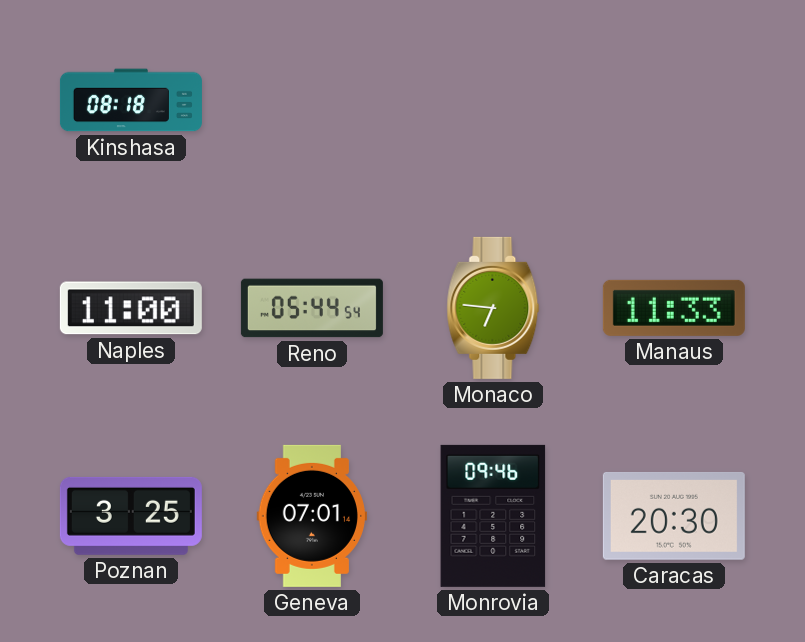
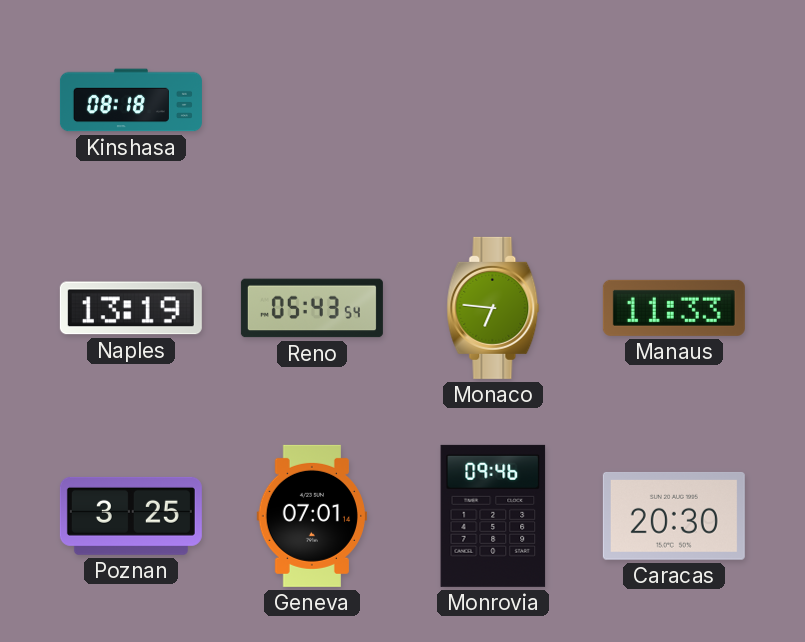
Naples: 11:00 -> 13:19
Reno: 05:44 -> 05:43
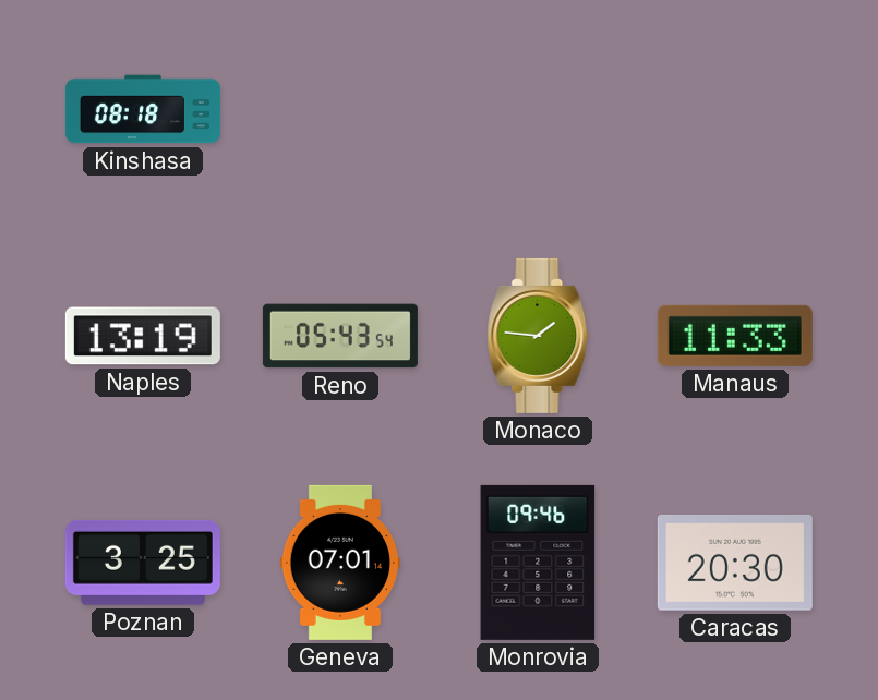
Monaco: 6:46 -> 1:46
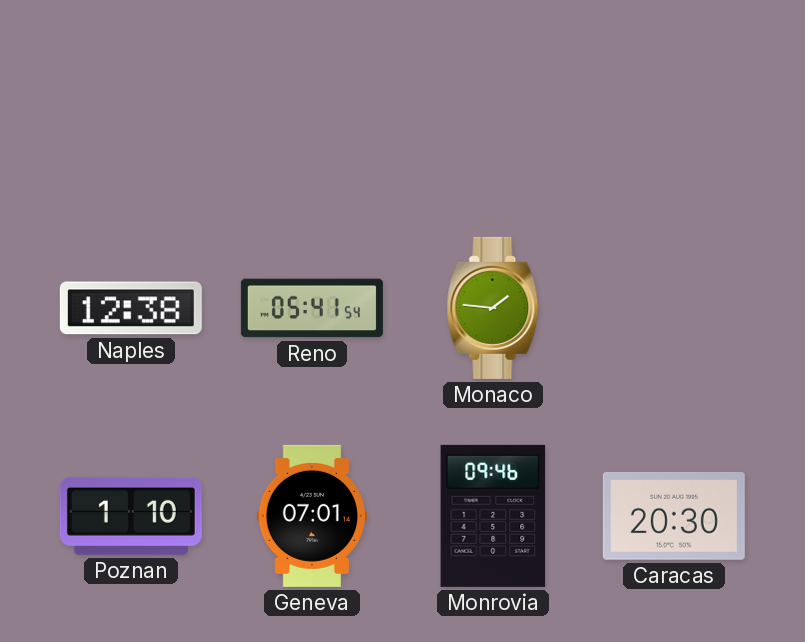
Kinshasa: 08:18 -> none
Naples: 13:19 -> 12:38
Reno: 05:43 -> 05:41
Manaus: 11:33 -> none
Poznan: 3:25 -> 1:10
